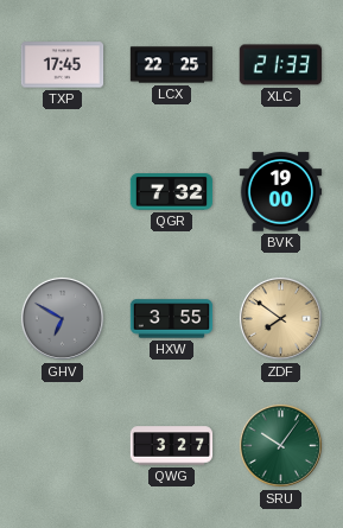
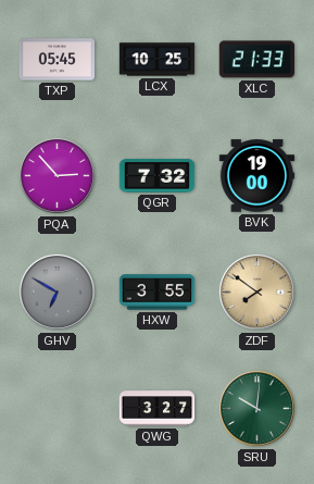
TXP: 17:45 -> 05:45
LCX: 22:25 -> 10:25
PQA: none -> 2:53
SRU: 10:06 -> 10:01
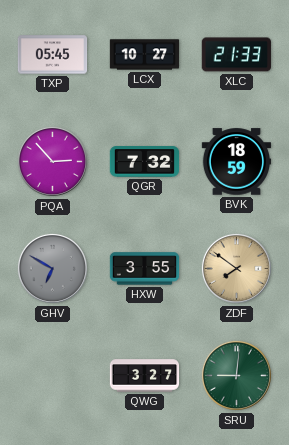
LCX: 10:25 -> 10:27
BVK: 19:00 -> 18:59
SRU: 10:01 -> 9:01
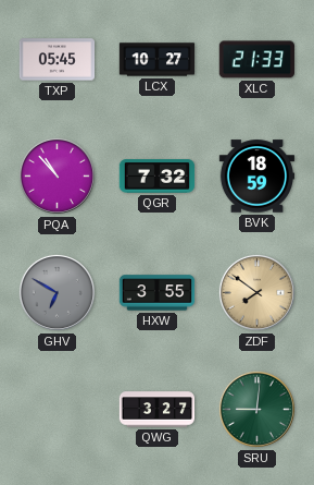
PQA: 2:53 -> 10:53
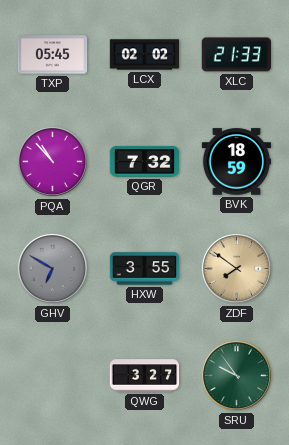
LCX: 10:27 -> 02:02
SRU: 9:01 -> 9:54
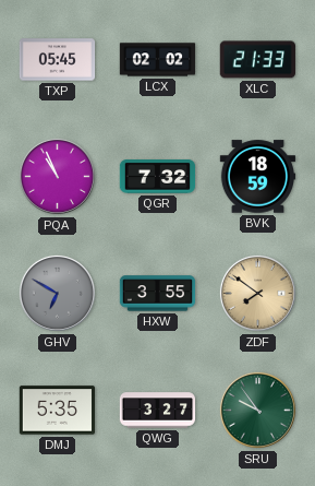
PQA: 10:53 -> 10:56
DMJ: none -> 5:35
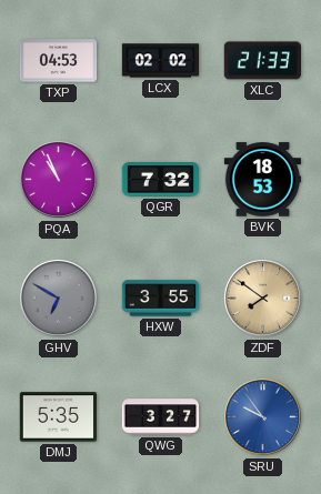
TXP: 05:45 -> 04:53
BVK: 18:59 -> 18:53
SRU dial: green -> blue
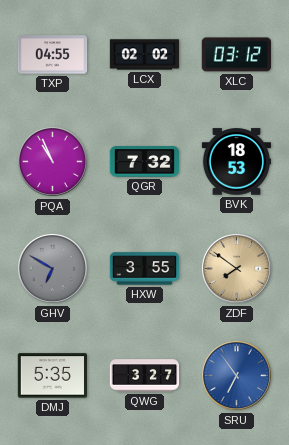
TXP: 04:53 -> 04:55
XLC: 21:33 -> 03:12
SRU: 9:54 -> 6:54
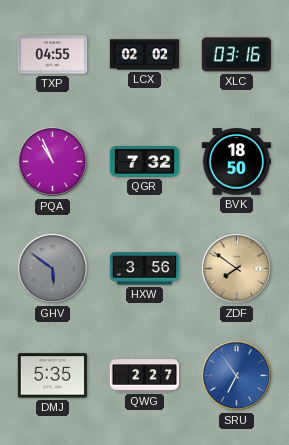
XLC: 03:12 -> 03:16
BVK: 18:53 -> 18:50
GHV: 6:50 -> 5:51
HXW: 3:55 -> 3:56
QWG: 3:27 -> 2:27
